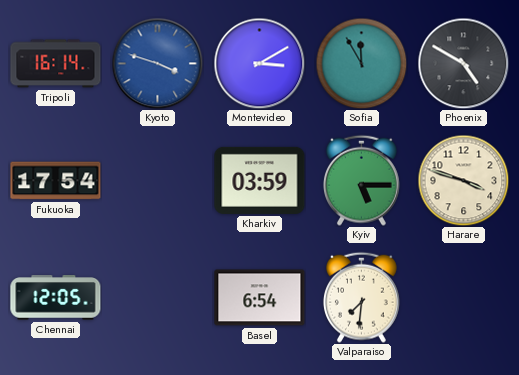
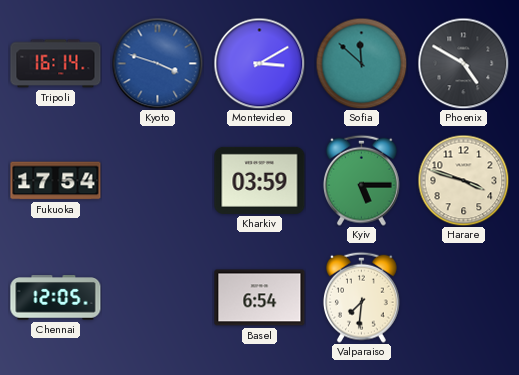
Sofia: 11:55 -> 11:52
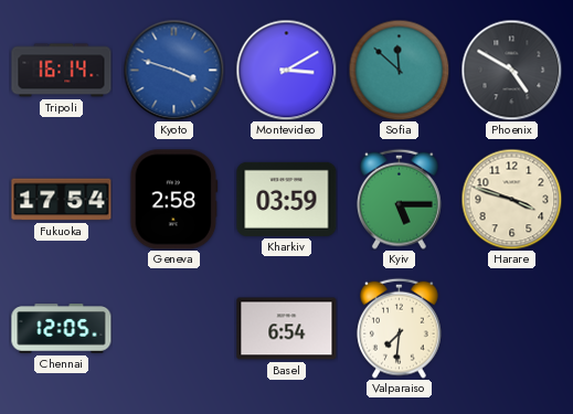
Geneva: none -> 2:58
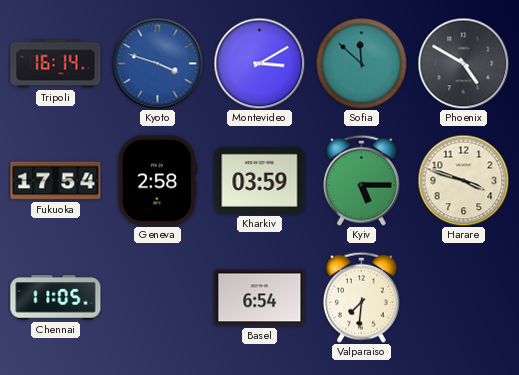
Chennai: 12:05 -> 11:05
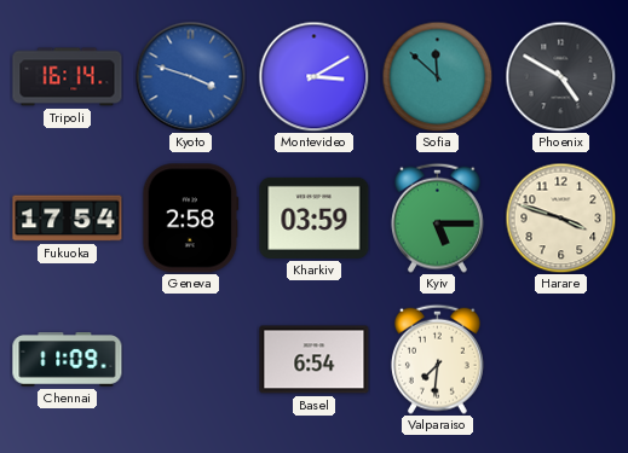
Chennai: 11:05 -> 11:09
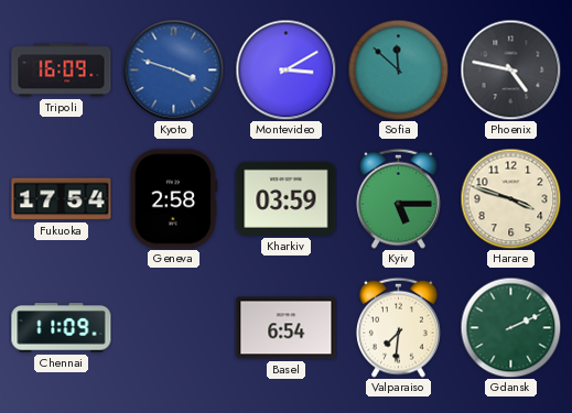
Tripoli: 16:14 -> 16:09
Phoenix: 4:50 -> 4:47
Gdansk: none -> 2:11
